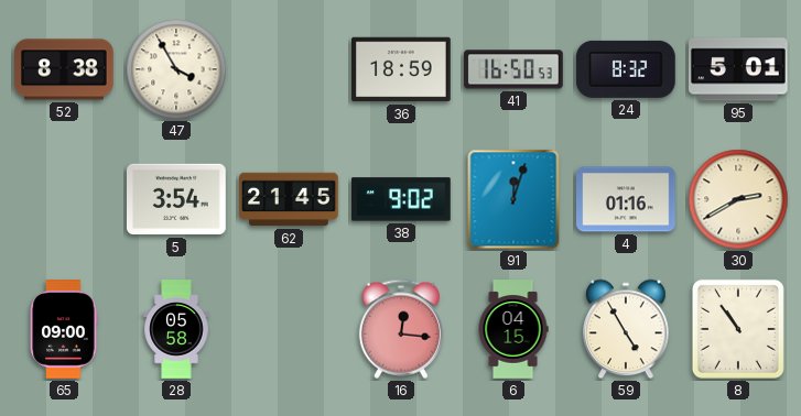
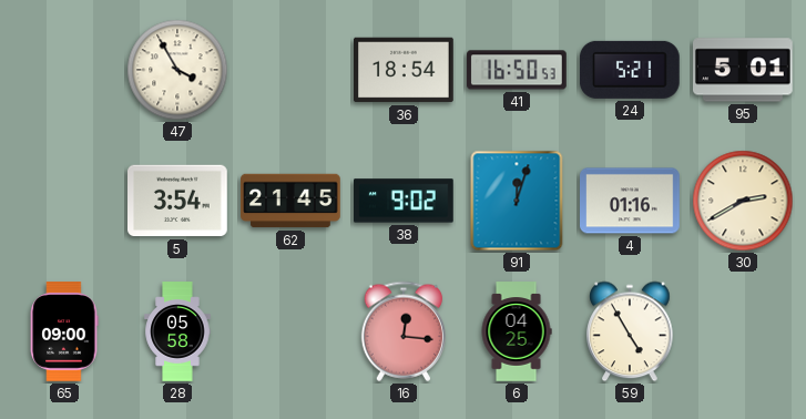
52: 8:38 -> none
36: 18:59 -> 18:54
24: 8:32 -> 5:21
6: 04:15 -> 04:25
8: 10:54 -> none
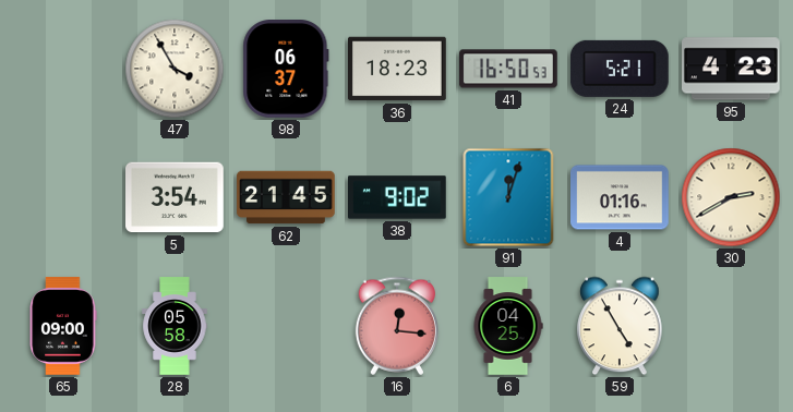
98: none -> 06:37
36: 18:54 -> 18:23
95: 5:01 -> 4:23
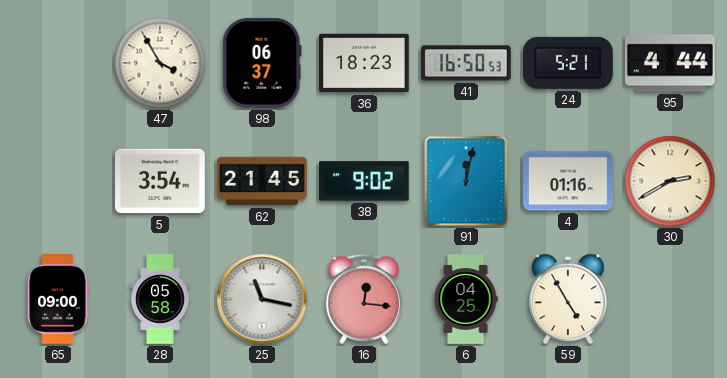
95: 4:23 -> 4:44
91: 12:03 -> 12:02
25: none -> 11:17
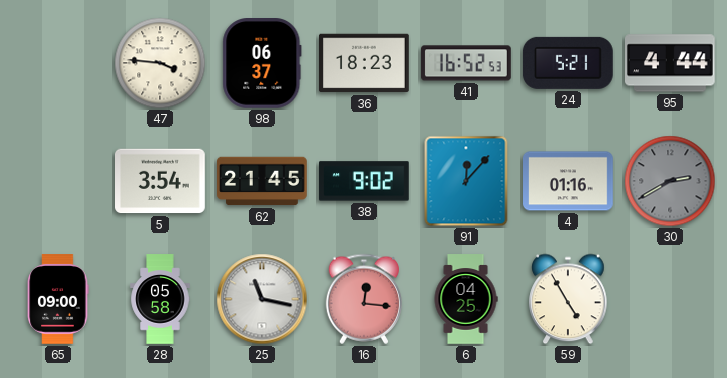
47: 3:55 -> 3:46
41: 16:50 -> 16:52
91: 12:02 -> 12:07
30 dial: cream -> grey
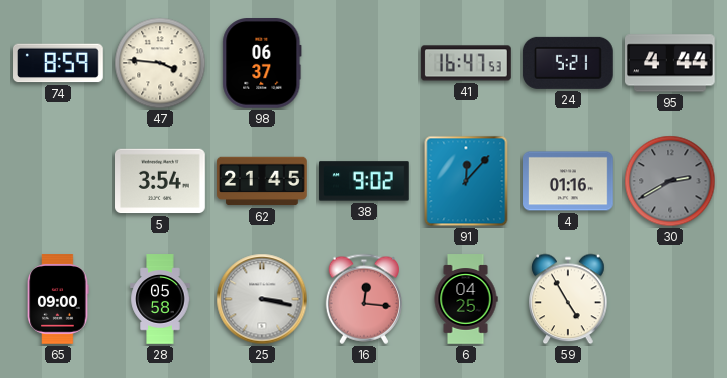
74: none -> 8:59
36: 18:23 -> none
41: 16:52 -> 16:47
25: 11:17 -> 3:17
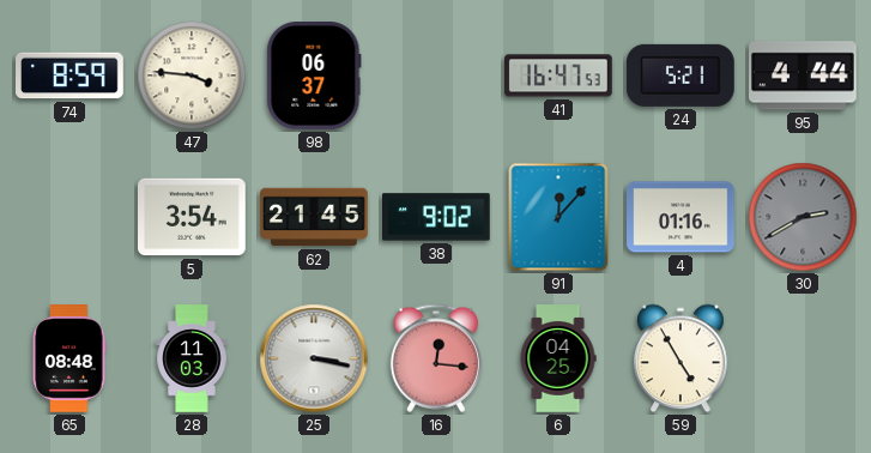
65: 09:00 -> 08:48
28: 05:58 -> 11:03
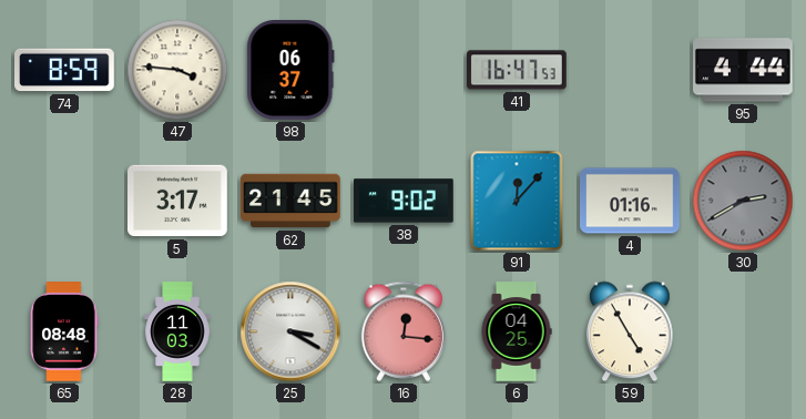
24: 5:21 -> none
5: 3:54 -> 3:17
25: 3:17 -> 3:20
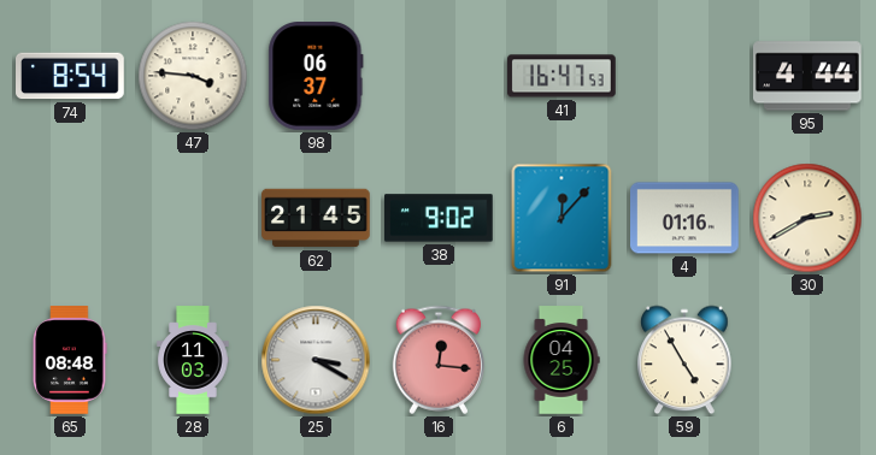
74: 8:59 -> 8:54
5: 3:17 -> none
30 dial: grey -> cream
